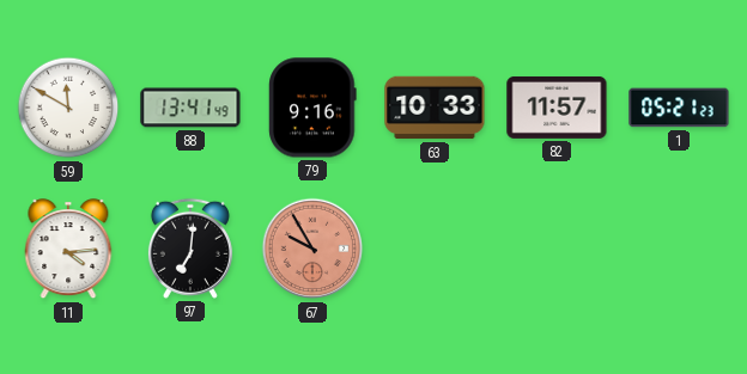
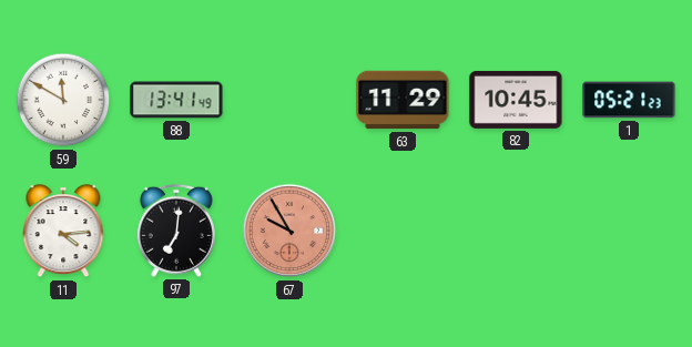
79: 9:16 -> none
63: 10:33 -> 11:29
82: 11:57 -> 10:45
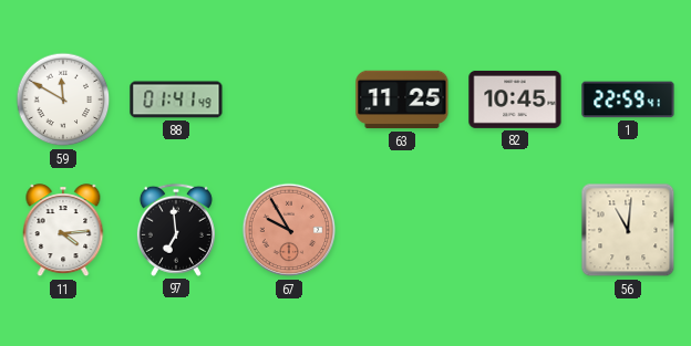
88: 13:41 -> 01:41
63: 11:29 -> 11:25
1: 05:21 -> 22:59
97: 7:01 -> 6:59
56: none -> 11:01
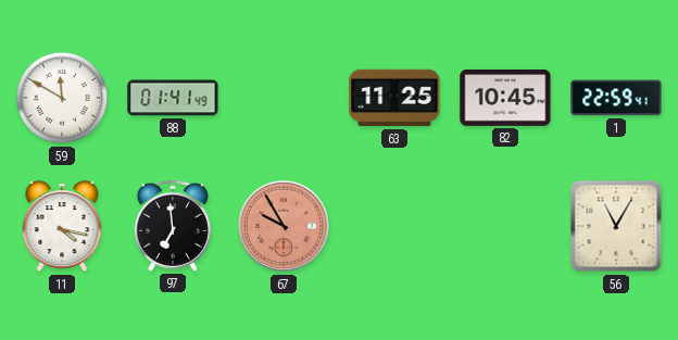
11: 4:14 -> 4:17
56: 11:01 -> 11:05
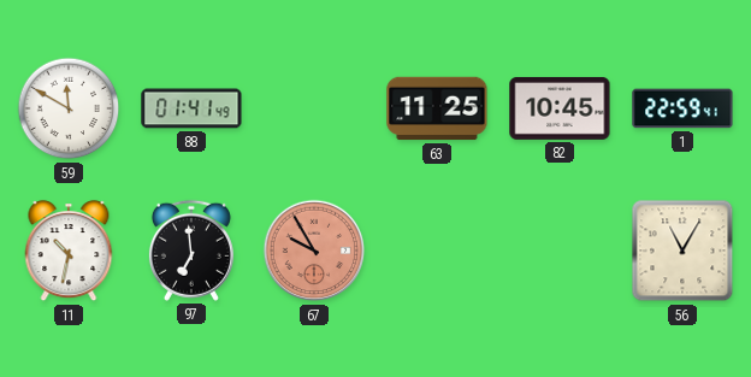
11: 4:17 -> 10:32
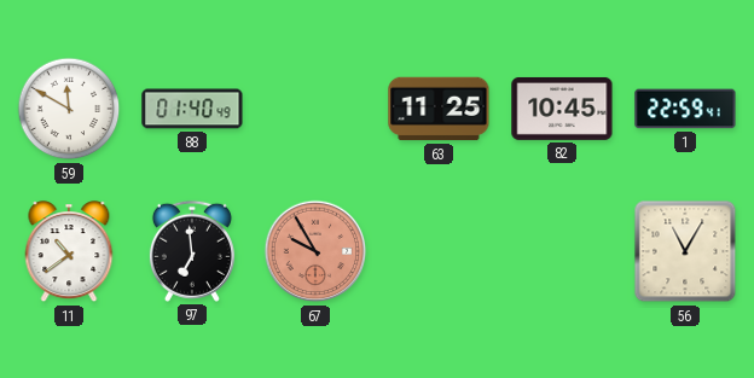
88: 01:41 -> 01:40
11: 10:32 -> 10:39
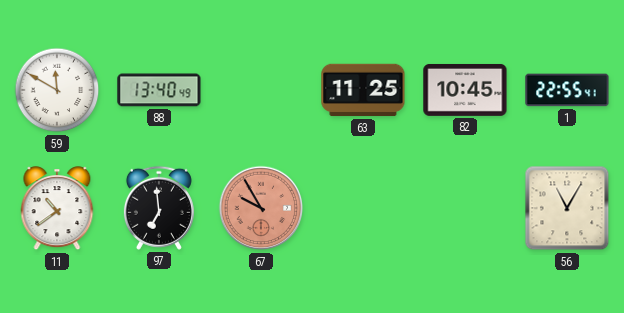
88: 01:40 -> 13:40
1: 22:59 -> 22:55
